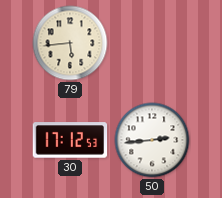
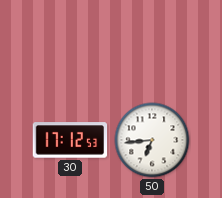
79: 5:44 -> none
50: 2:44 -> 6:44
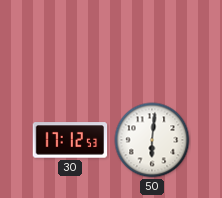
50: 6:44 -> 6:01
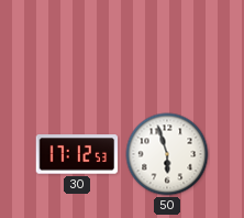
50: 6:01 -> 5:57
